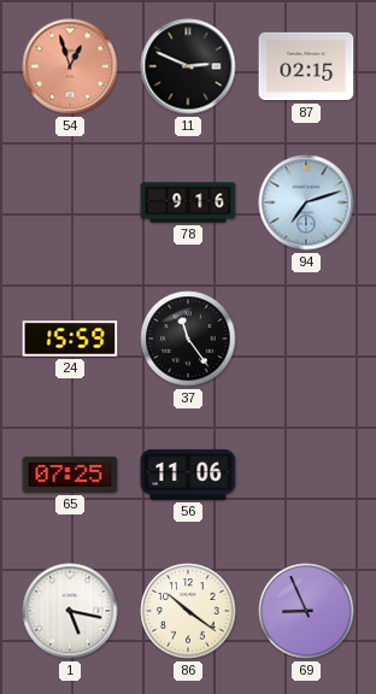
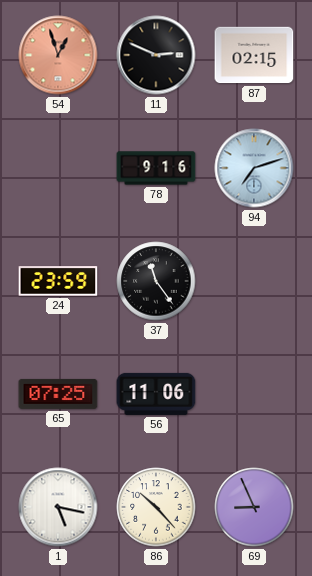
24: 15:59 -> 23:59
86: 10:21 -> 10:23
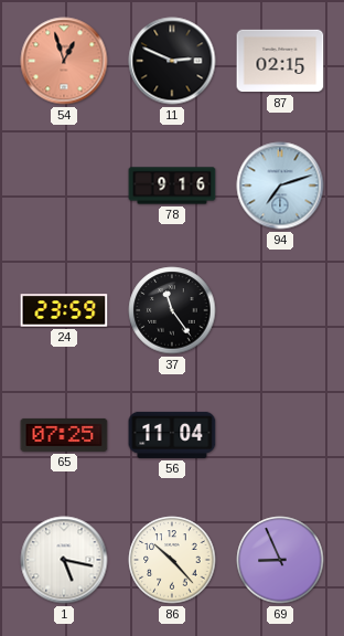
56: 11:06 -> 11:04
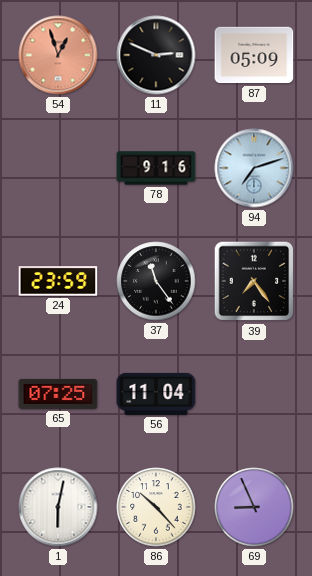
87: 02:15 -> 05:09
39: none -> 7:24
1: 5:17 -> 6:02
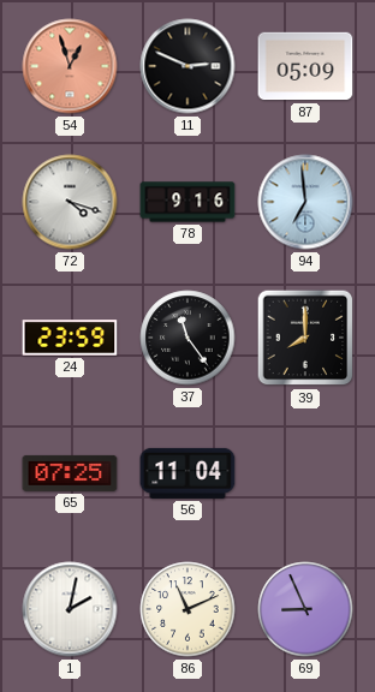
72: none -> 4:18
94: 7:12 -> 6:59
39: 7:24 -> 8:00
1: 6:02 -> 2:02
86: 10:23 -> 11:11
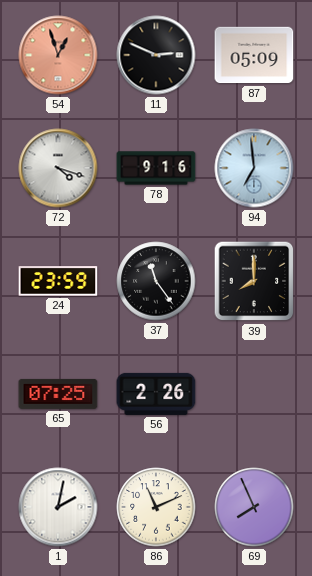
56: 11:04 -> 2:26
69: 8:56 -> 7:56
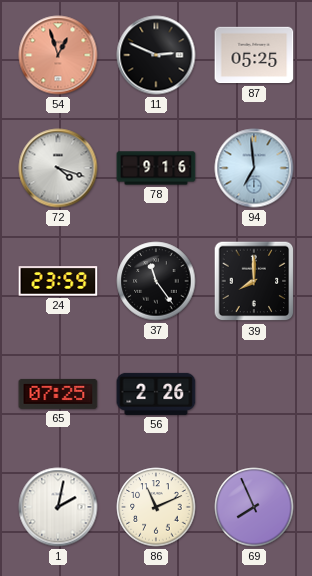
87: 05:09 -> 05:25
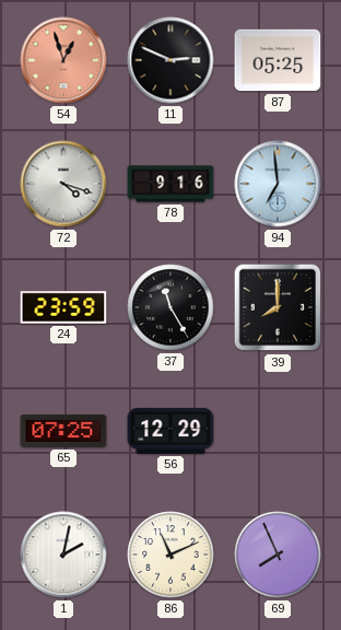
37: 11:24 -> 11:25
56: 2:26 -> 12:29
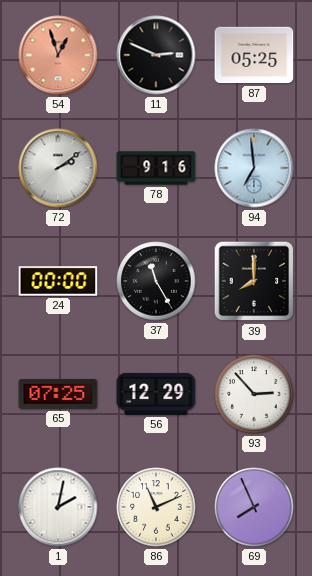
72: 4:18 -> 2:09
24: 23:59 -> 00:00
93: none -> 2:53
